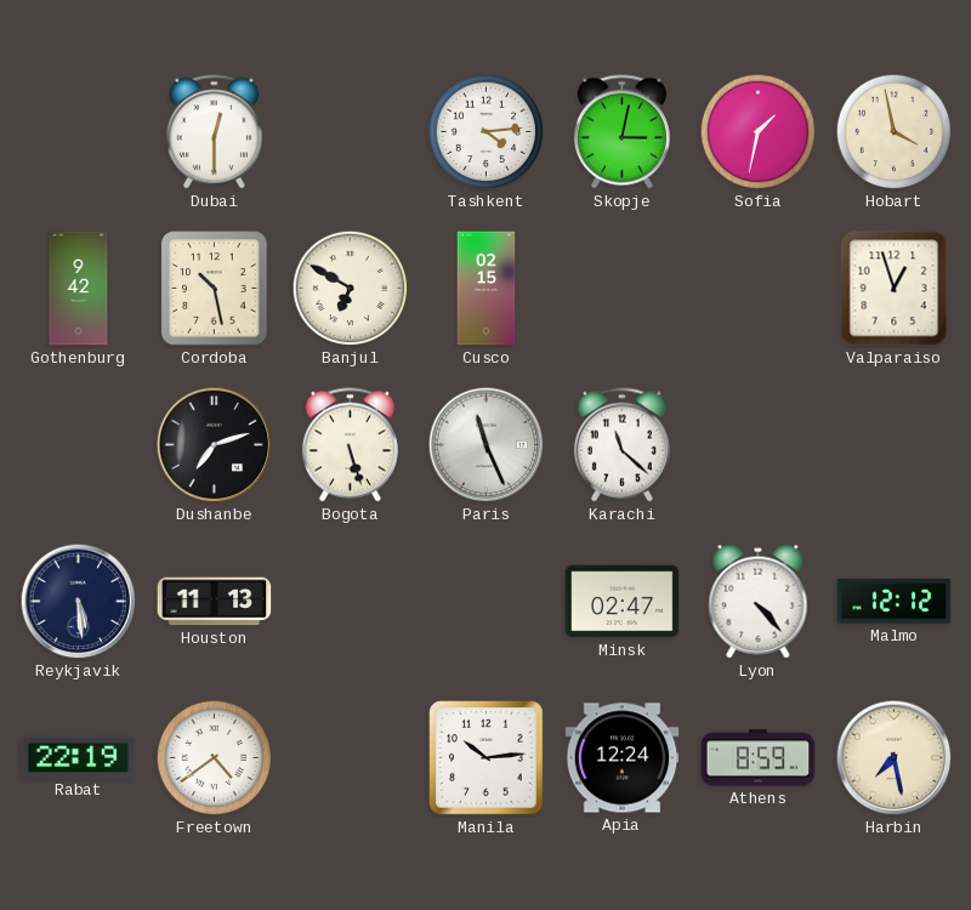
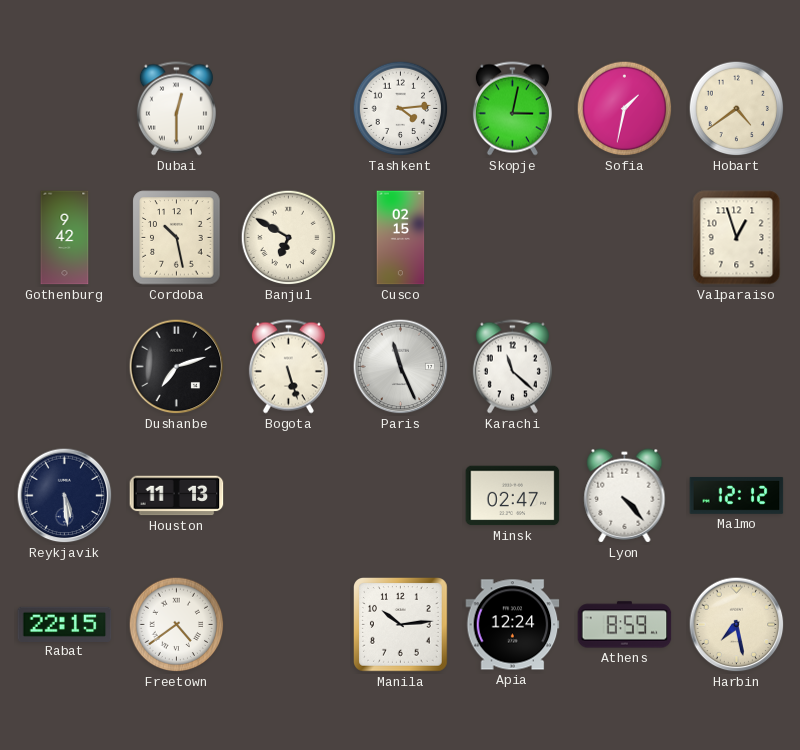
Hobart: 3:58 -> 4:39
Rabat: 22:19 -> 22:15
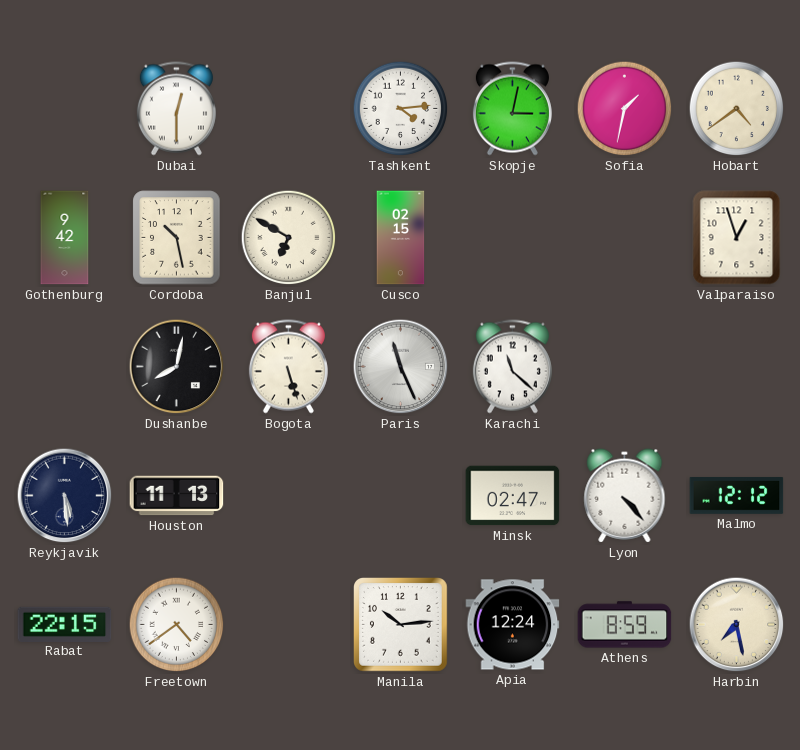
Dushanbe: 7:12 -> 8:02
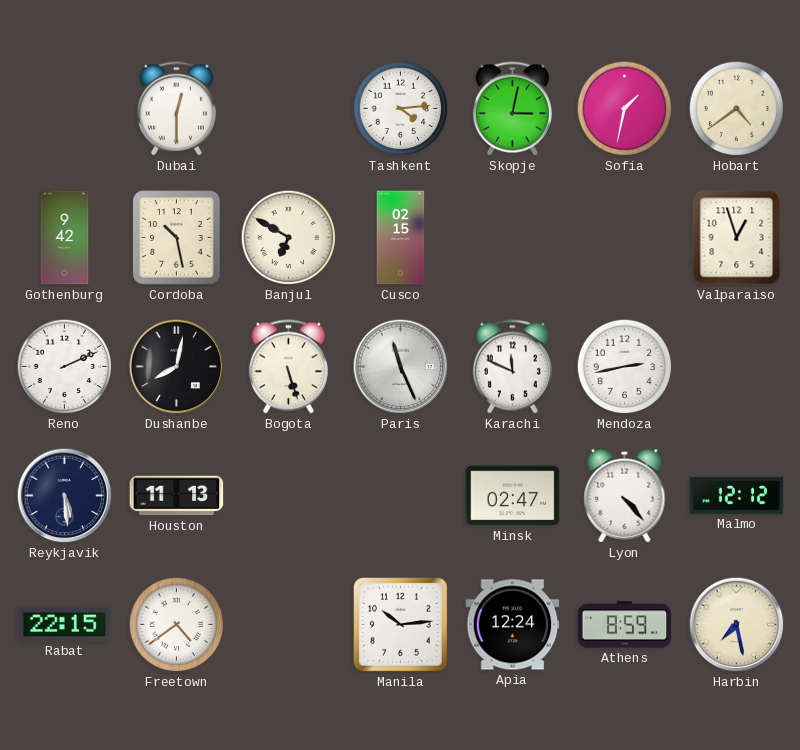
Reno: none -> 2:11
Karachi: 11:22 -> 11:49
Mendoza: none -> 2:43
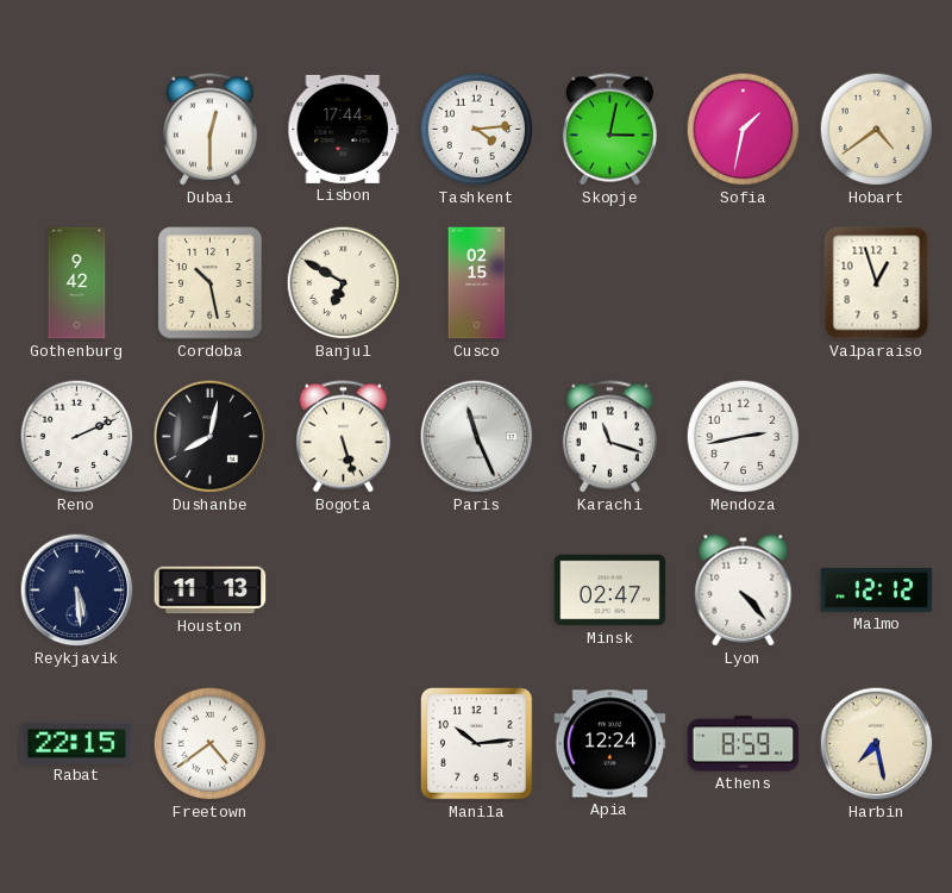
Lisbon: none -> 17:44
Karachi: 11:49 -> 11:18
